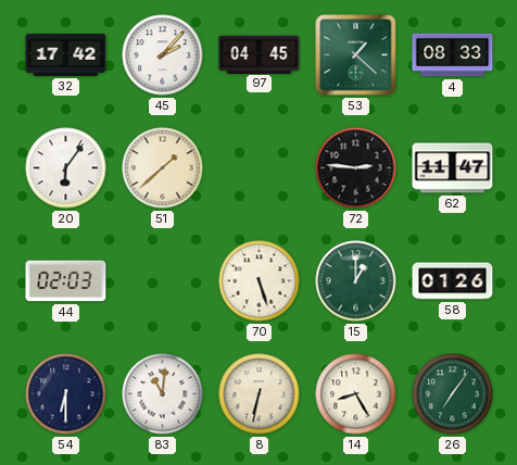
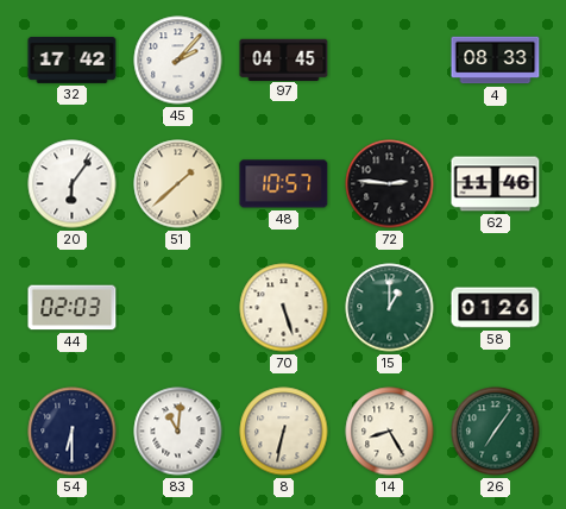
53: 1:22 -> none
48: none -> 10:57
62: 11:47 -> 11:46
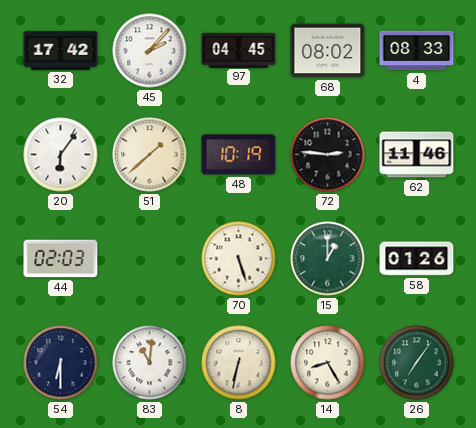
68: none -> 08:02
48: 10:57 -> 10:19
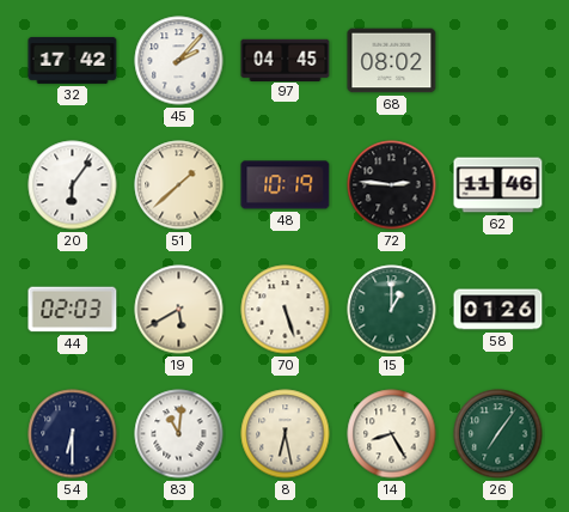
4: 08:33 -> none
19: none -> 5:40
8: 6:32 -> 6:28
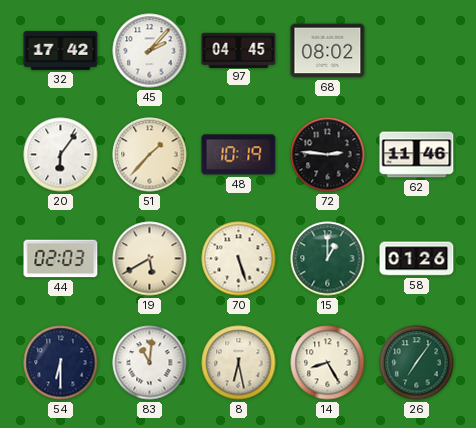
51: 1:38 -> 1:37
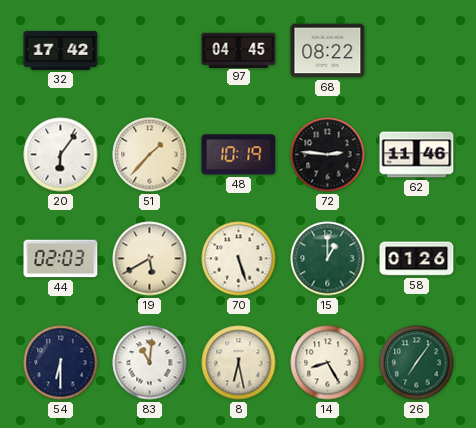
45: 2:07 -> none
68: 08:02 -> 08:22
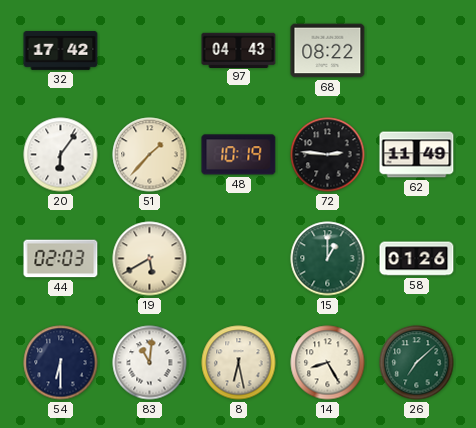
97: 04:45 -> 04:43
62: 11:46 -> 11:49
70: 5:27 -> none
26: 7:06 -> 7:08
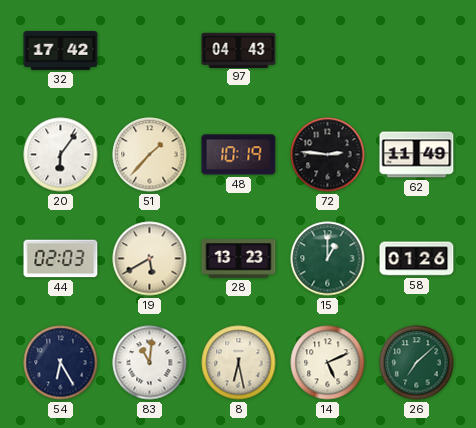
68: 08:22 -> none
28: none -> 13:23
54: 6:30 -> 6:25
14: 8:25 -> 5:11
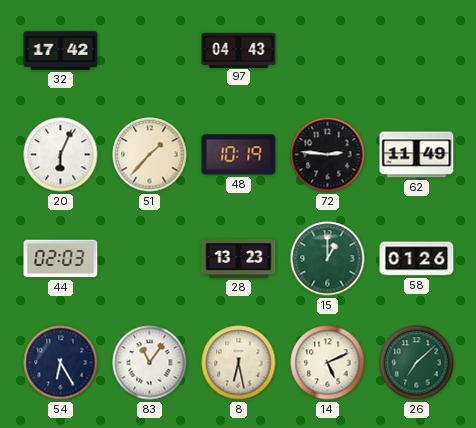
20: 6:06 -> 6:04
19: 5:40 -> none
83: 11:01 -> 11:06
